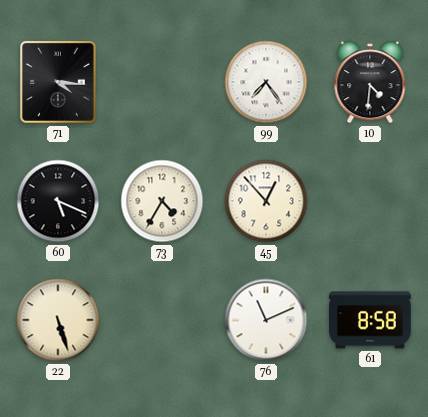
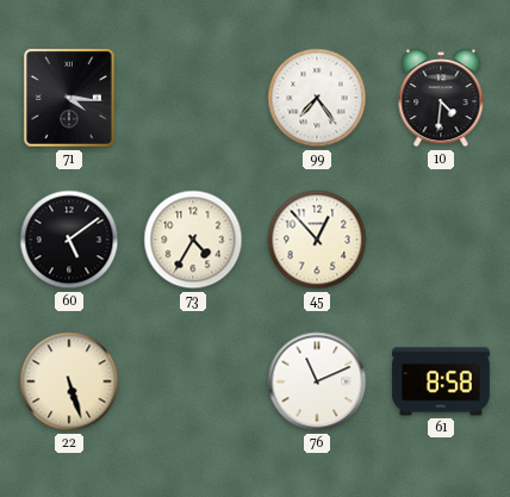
60: 5:19 -> 5:09
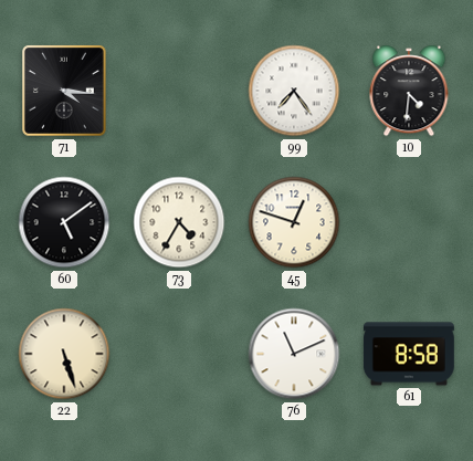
45: 12:53 -> 12:48
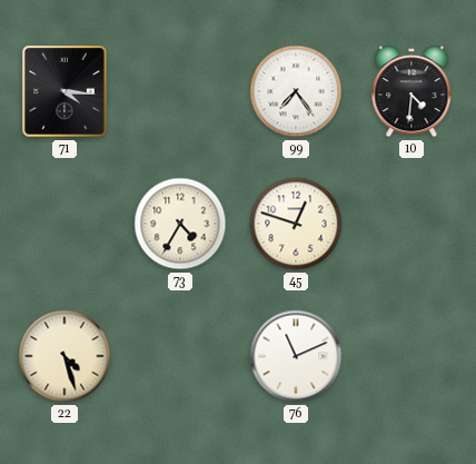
60: 5:09 -> none
22: 5:27 -> 4:27
61: 8:58 -> none
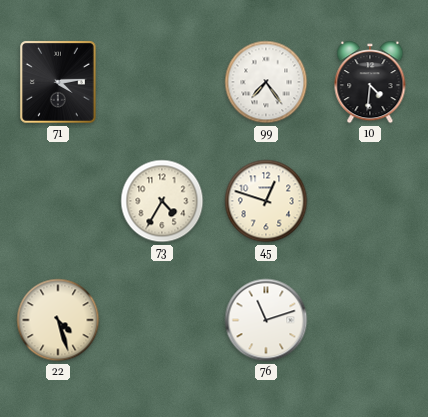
71: 4:16 -> 4:14
76: 11:11 -> 11:12
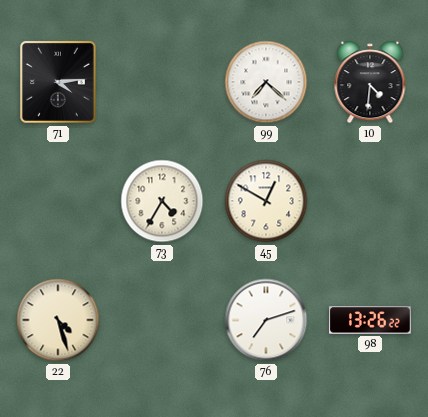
99: 7:24 -> 7:22
45: 12:48 -> 12:50
76: 11:12 -> 7:12
98: none -> 13:26
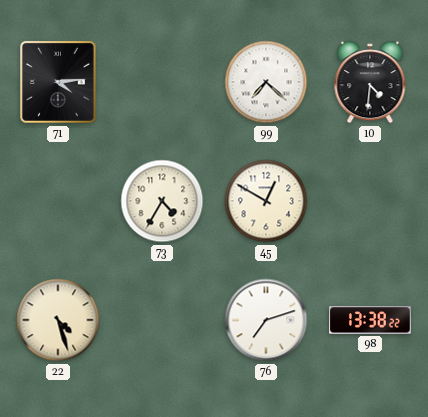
98: 13:26 -> 13:38
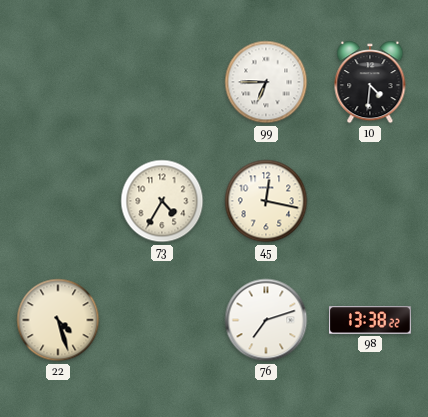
71: 4:14 -> none
99: 7:22 -> 6:45
45: 12:50 -> 12:17
